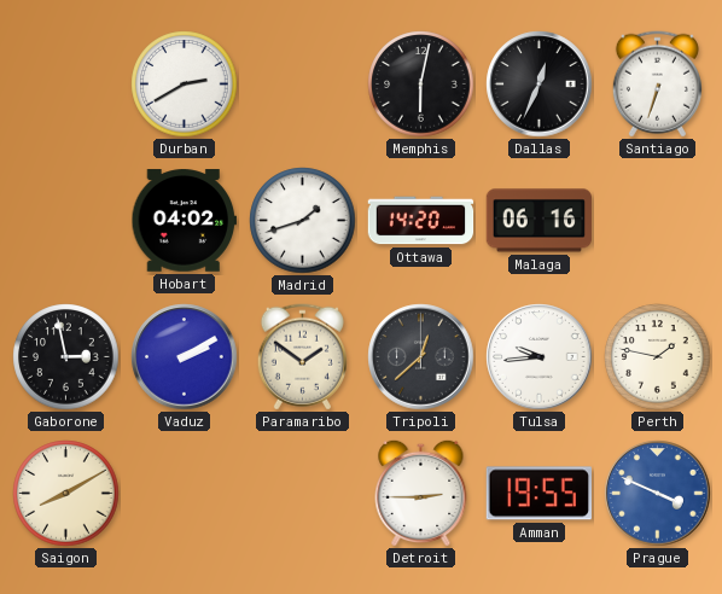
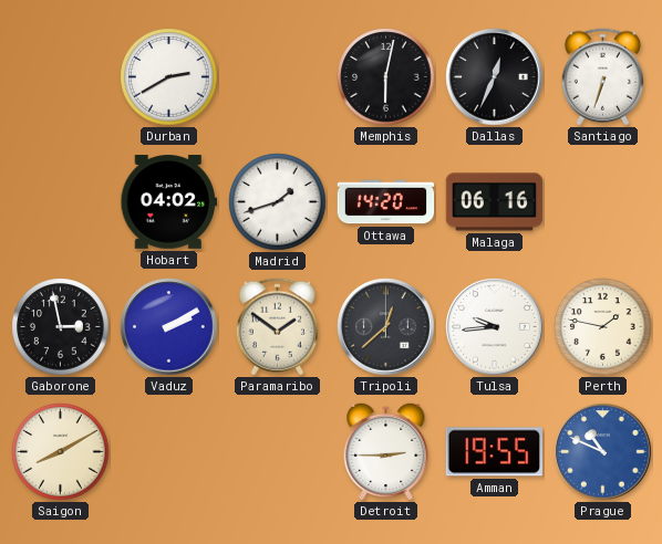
Prague: 3:49 -> 10:49
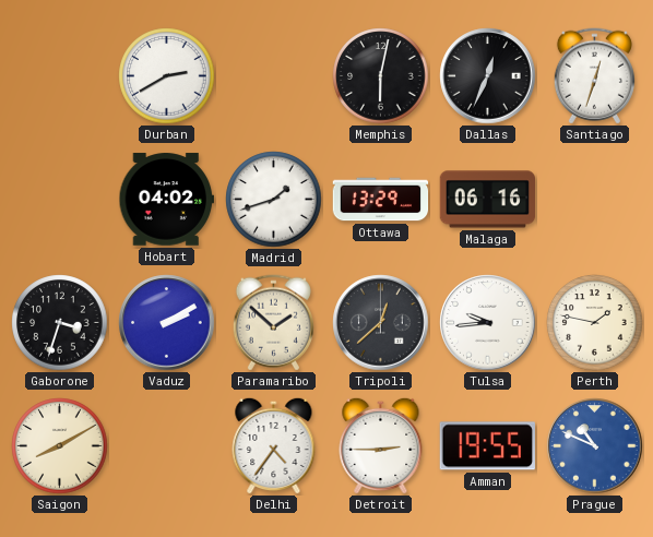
Santiago: 6:33 -> 12:33
Ottawa: 14:20 -> 13:29
Gaborone: 2:58 -> 3:33
Paramaribo: 1:51 -> 1:52
Delhi: none -> 4:36
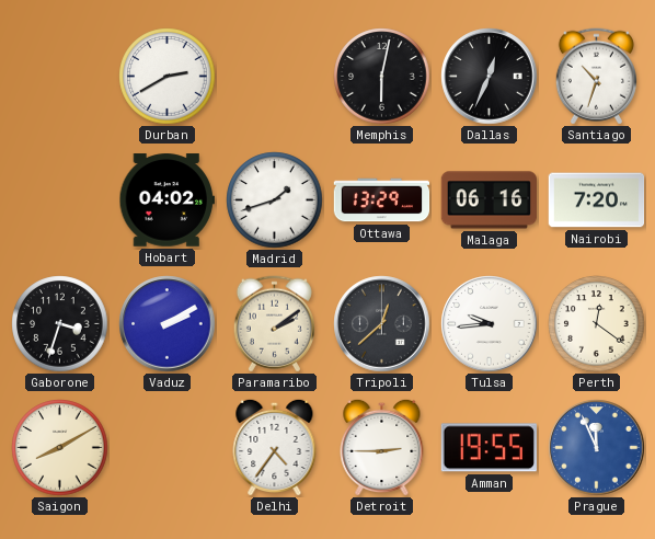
Santiago: 12:33 -> 10:33
Nairobi: none -> 7:20
Paramaribo: 1:52 -> 2:09
Perth: 1:47 -> 12:21
Prague: 10:49 -> 11:56
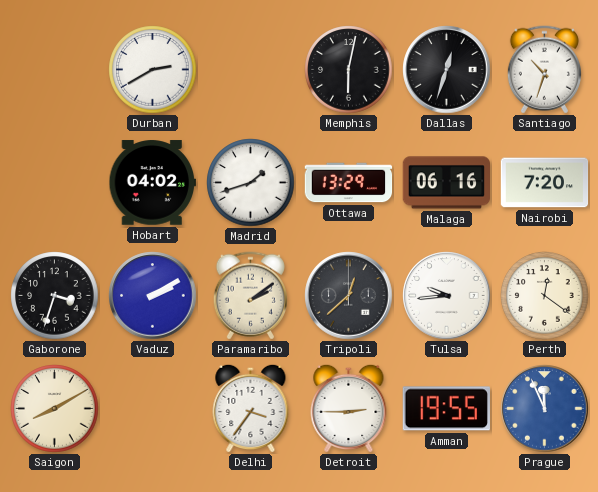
Dallas: 12:34 -> 12:33
Delhi: 4:36 -> 3:36
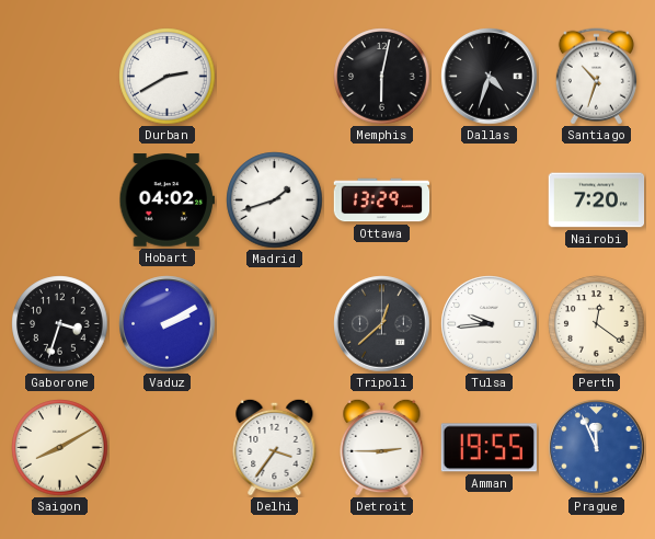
Dallas: 12:33 -> 4:33
Malaga: 06:16 -> none
Paramaribo: 2:09 -> none
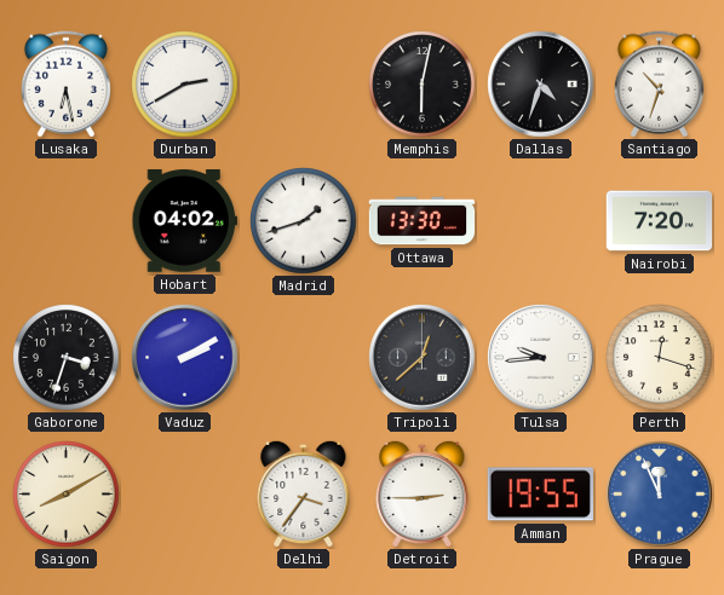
Lusaka: none -> 6:28
Ottawa: 13:29 -> 13:30
Perth: 12:21 -> 12:18
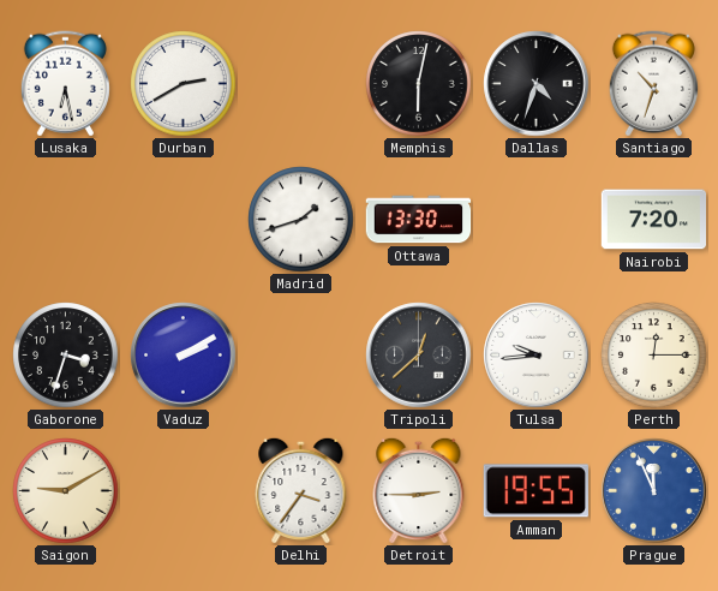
Hobart: 04:02 -> none
Perth: 12:18 -> 12:15
Saigon: 8:10 -> 9:10
